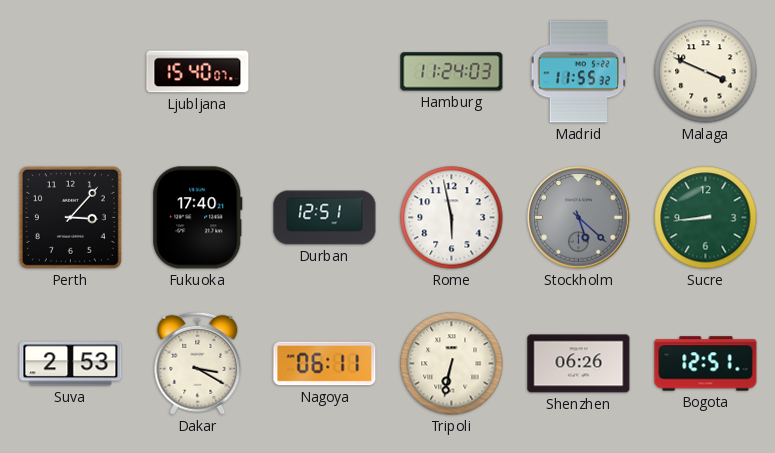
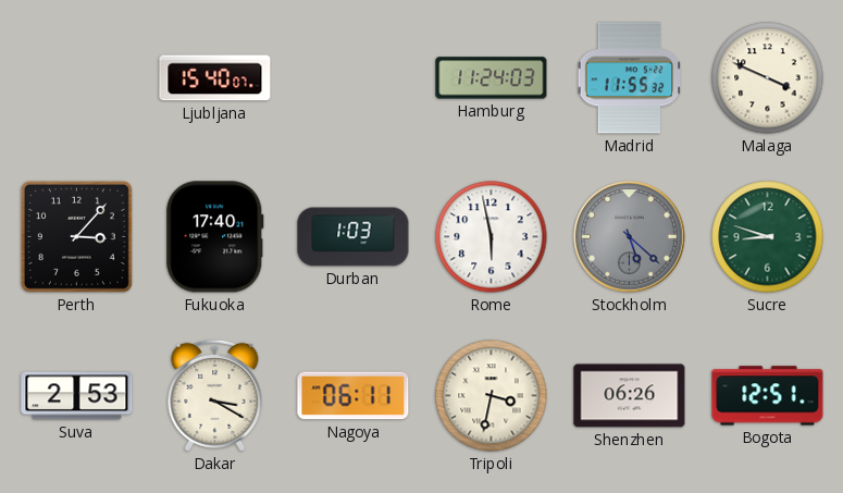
Durban: 12:51 -> 1:03
Sucre: 8:44 -> 8:48
Tripoli: 6:32 -> 3:32
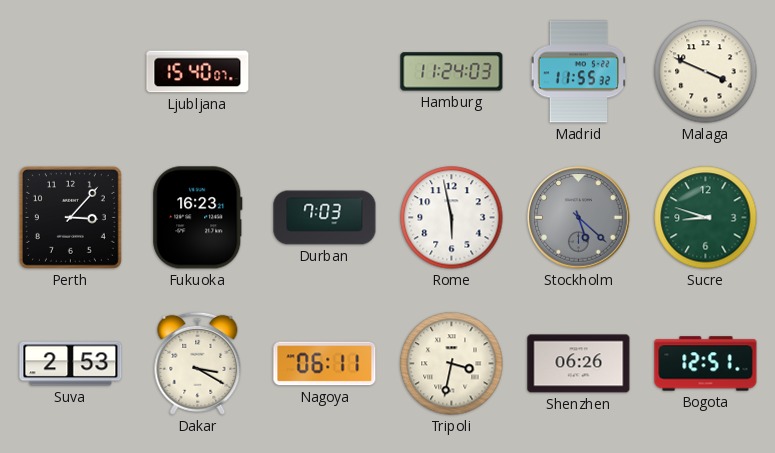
Fukuoka: 17:40 -> 16:23
Durban: 1:03 -> 7:03
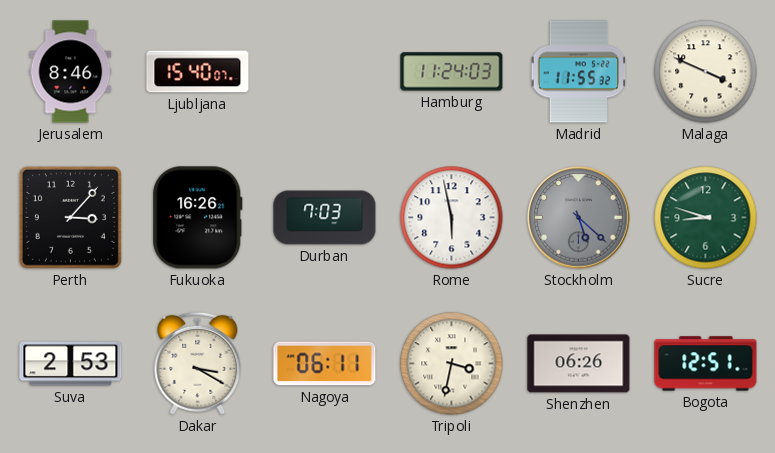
Jerusalem: none -> 8:46
Fukuoka: 16:23 -> 16:26
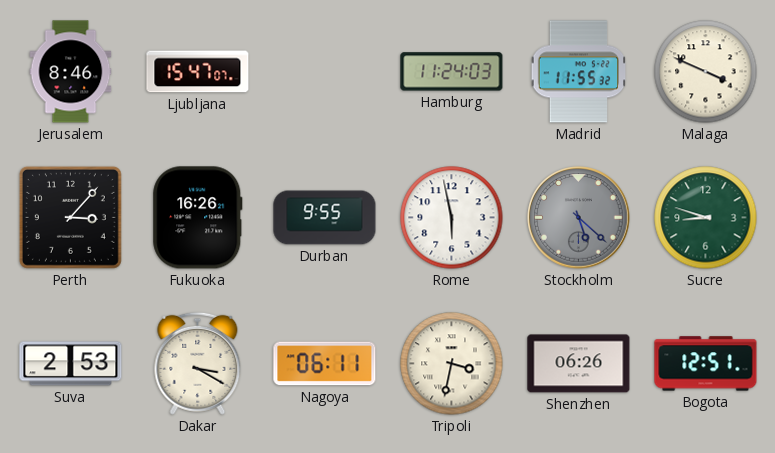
Ljubljana: 15:40 -> 15:47
Durban: 7:03 -> 9:55
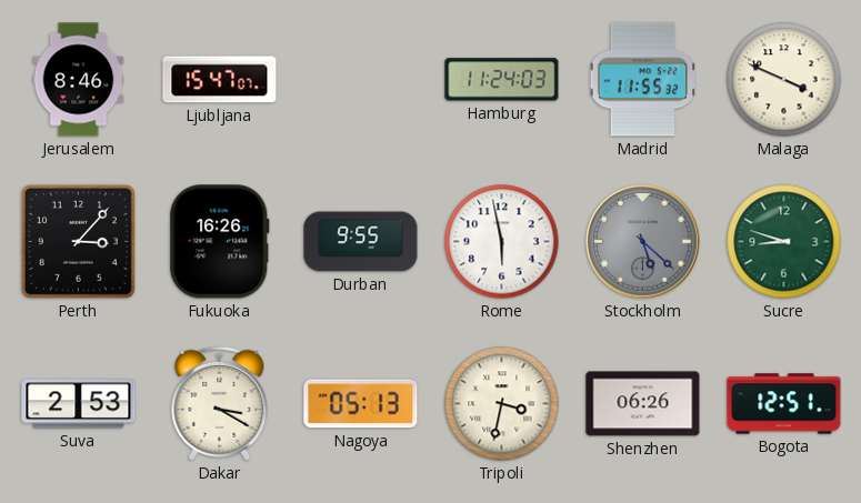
Nagoya: 06:11 -> 05:13
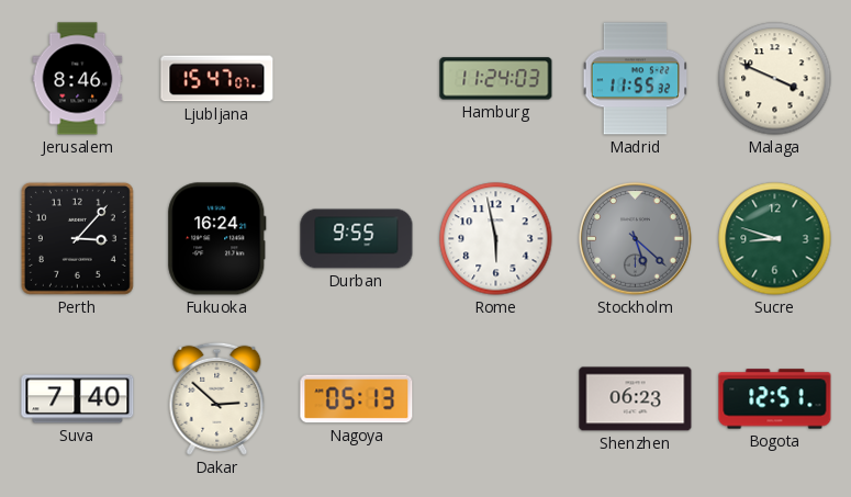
Fukuoka: 16:26 -> 16:24
Suva: 2:53 -> 7:40
Dakar: 3:20 -> 2:52
Tripoli: 3:32 -> none
Shenzhen: 06:26 -> 06:23
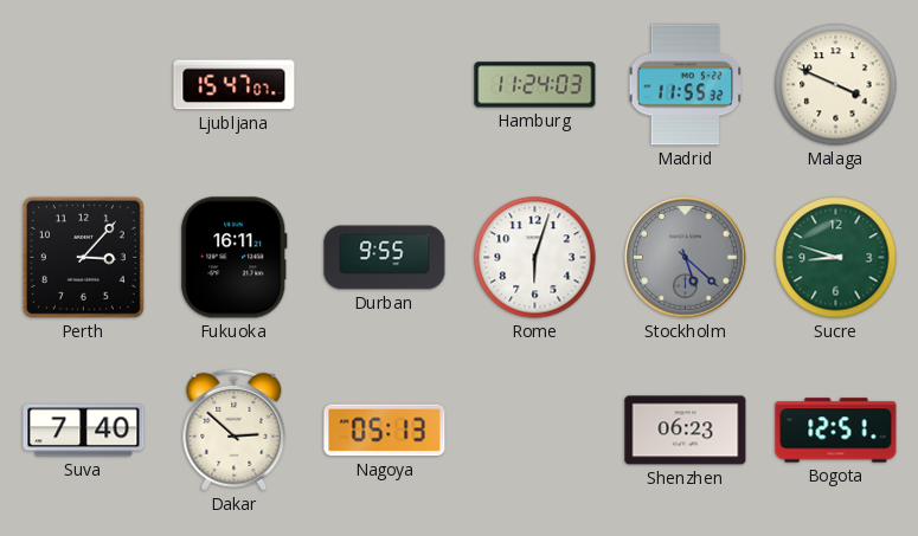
Jerusalem: 8:46 -> none
Fukuoka: 16:24 -> 16:11
Rome: 5:58 -> 6:03
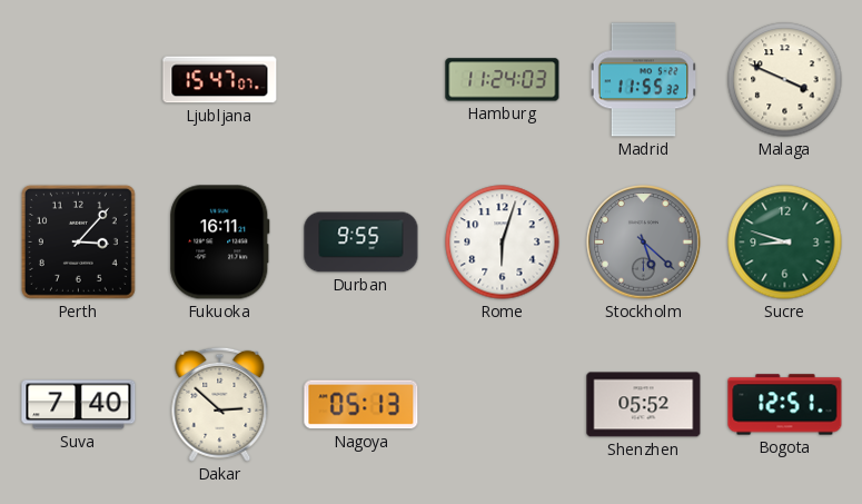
Shenzhen: 06:23 -> 05:52
